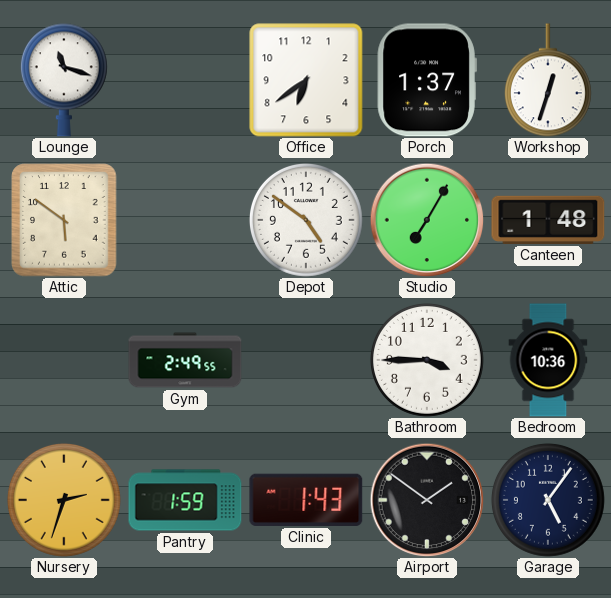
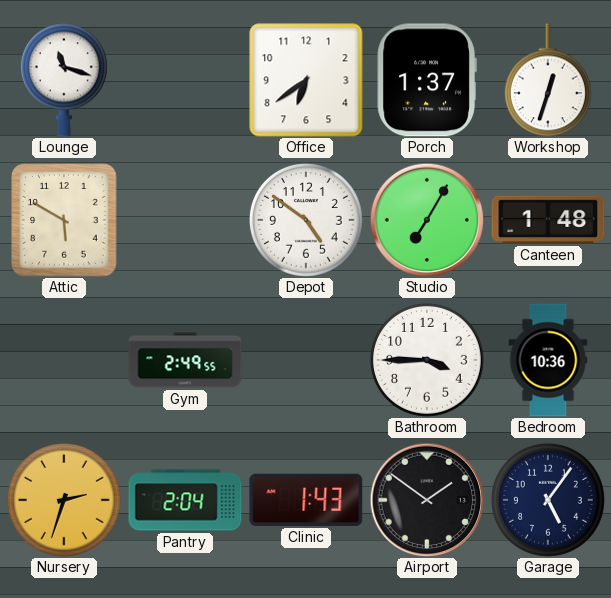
Attic: 5:51 -> 5:50
Pantry: 1:59 -> 2:04
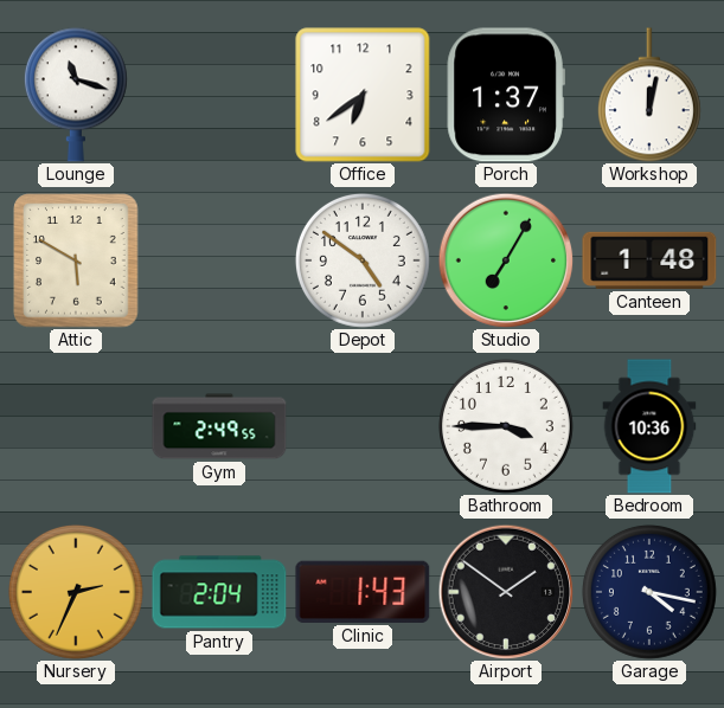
Workshop: 12:33 -> 12:02
Nursery: 2:33 -> 2:34
Garage: 5:06 -> 4:17
